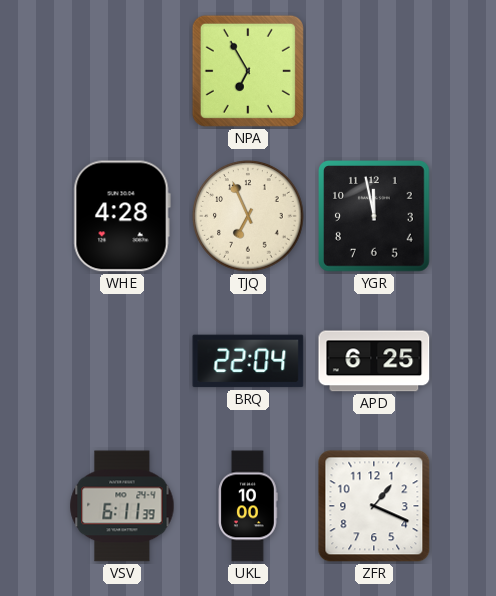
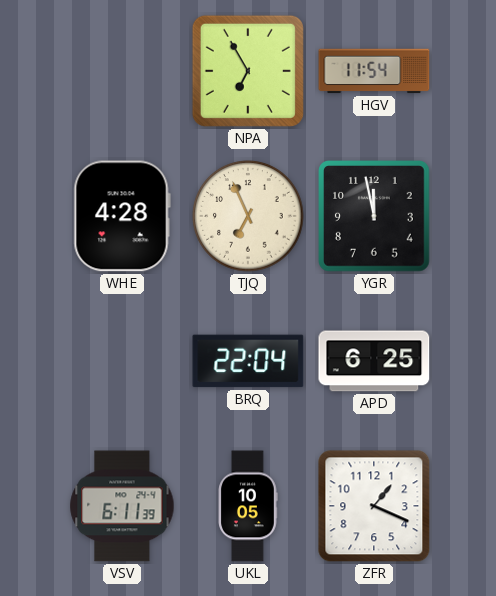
HGV: none -> 11:54
UKL: 10:00 -> 10:05
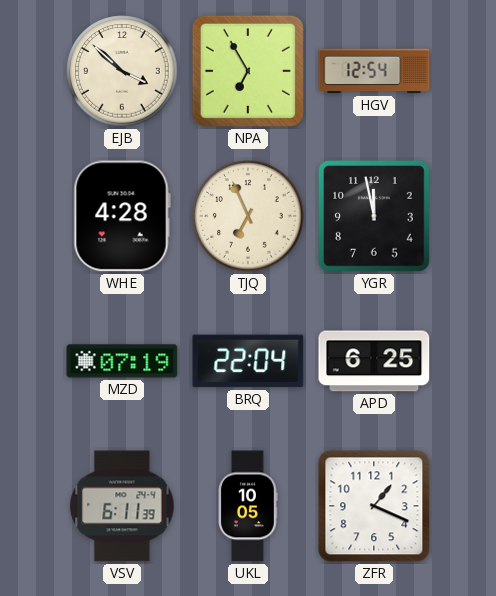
EJB: none -> 3:52
HGV: 11:54 -> 12:54
MZD: none -> 07:19
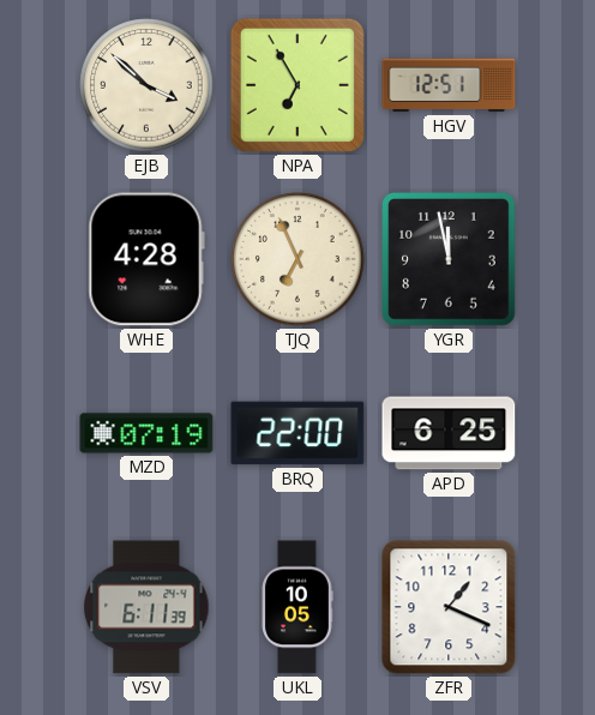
HGV: 12:54 -> 12:51
BRQ: 22:04 -> 22:00
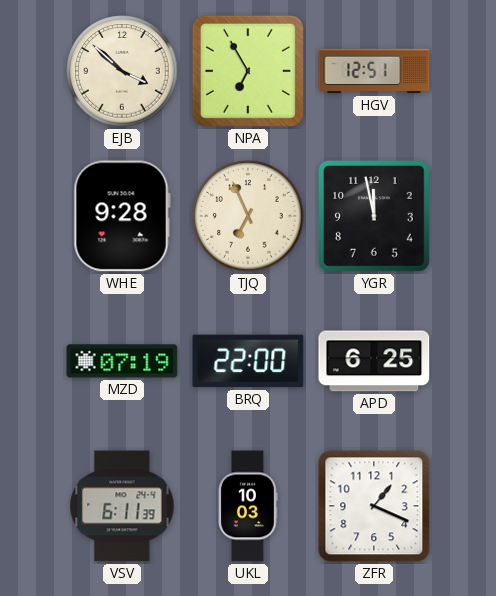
WHE: 4:28 -> 9:28
UKL: 10:05 -> 10:03
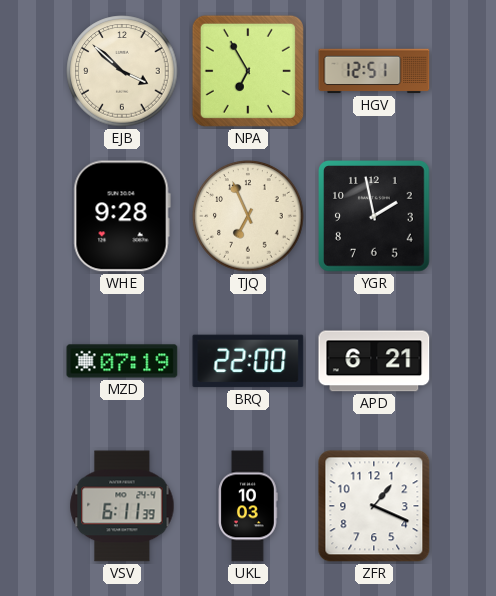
YGR: 11:58 -> 1:58
APD: 6:25 -> 6:21
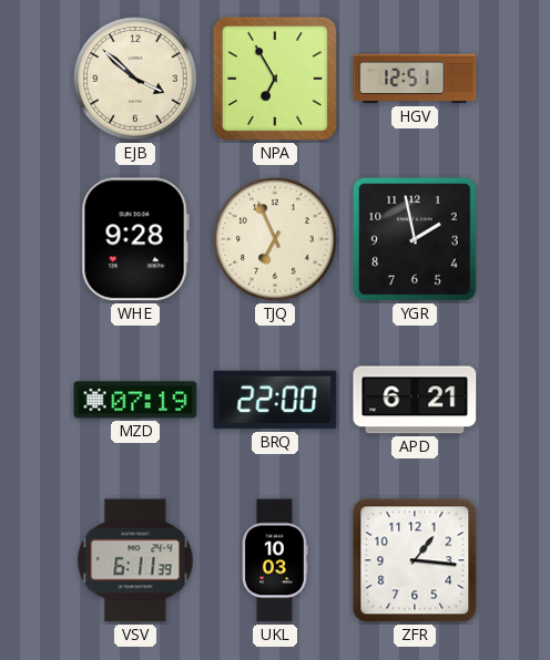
ZFR: 1:19 -> 1:16
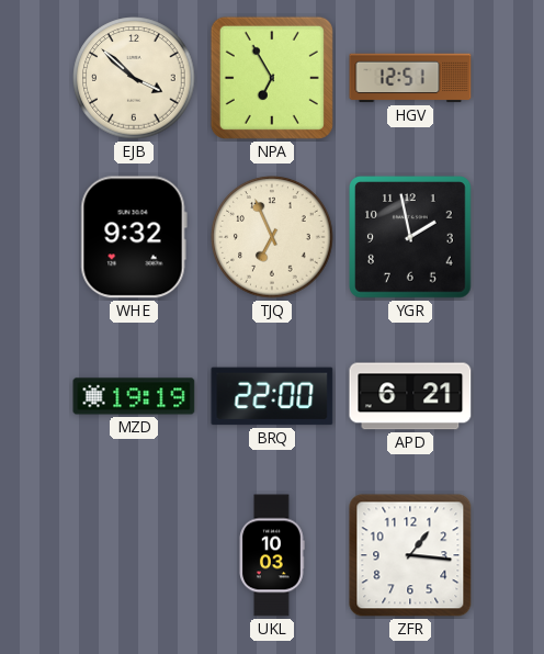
WHE: 9:28 -> 9:32
MZD: 07:19 -> 19:19
VSV: 6:11 -> none
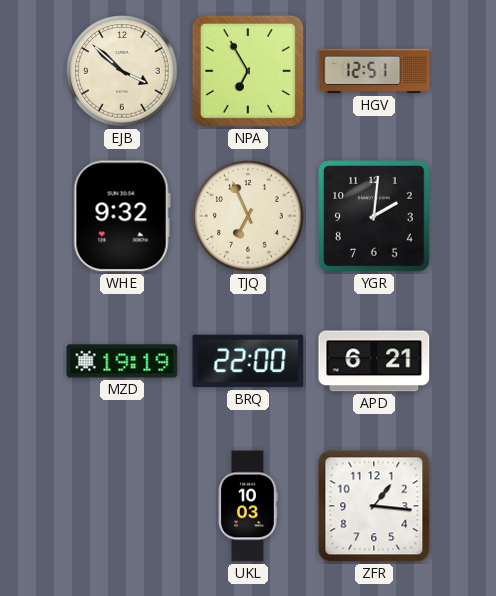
YGR: 1:58 -> 2:01
